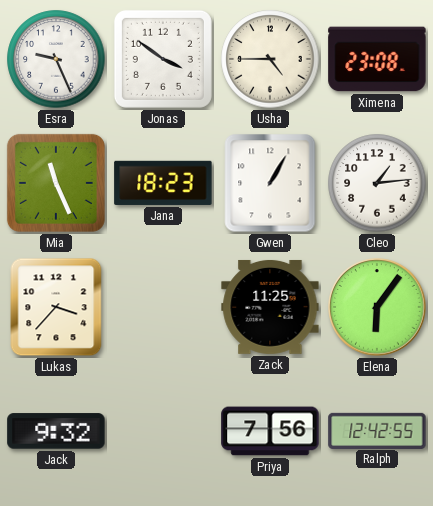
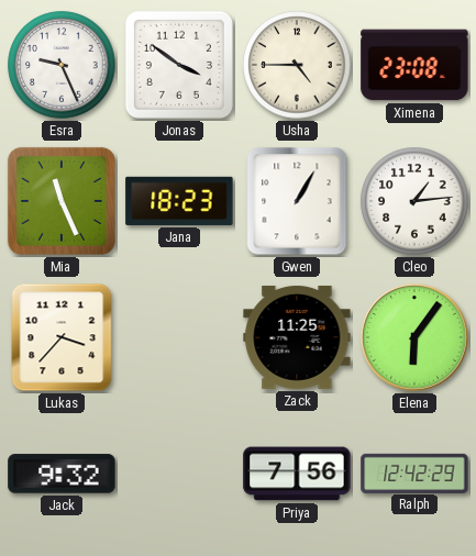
Ralph: 12:42:55 -> 12:42:29
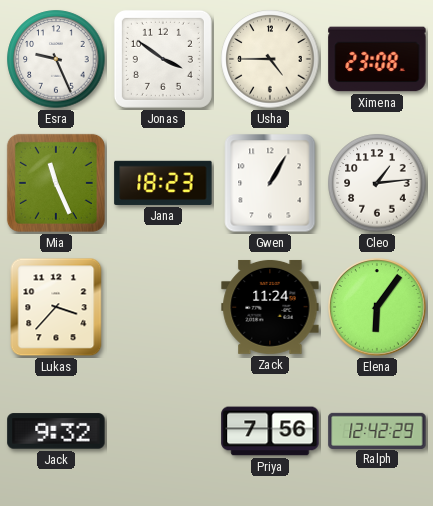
Zack: 11:25 -> 11:24
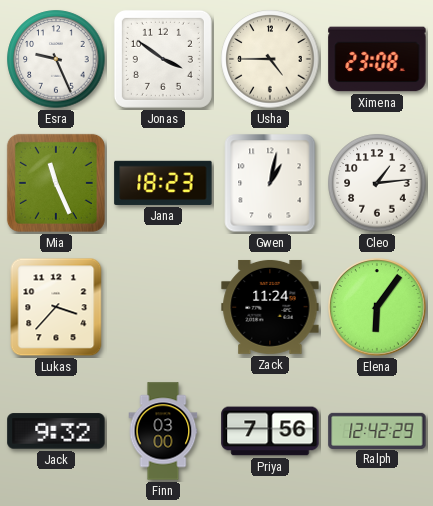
Gwen: 1:05 -> 1:02
Finn: none -> 03:00
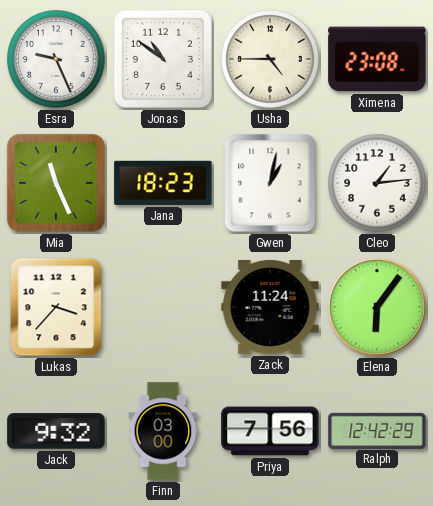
Jonas: 3:51 -> 10:51
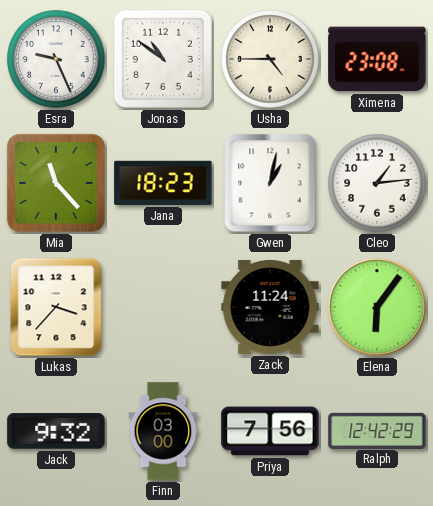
Mia: 11:26 -> 11:23
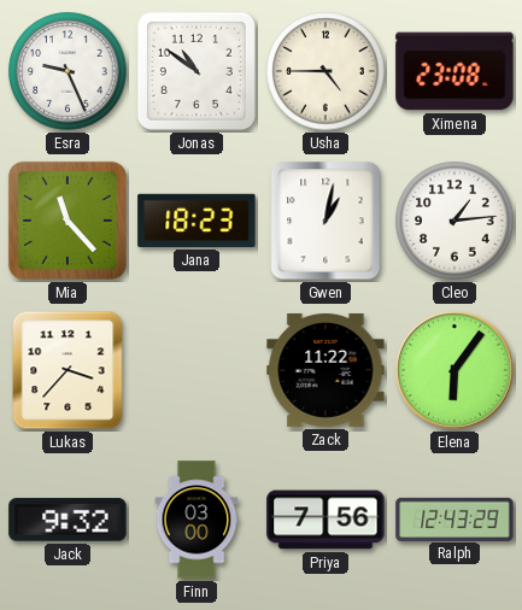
Zack: 11:24 -> 11:22
Ralph: 12:42 -> 12:43
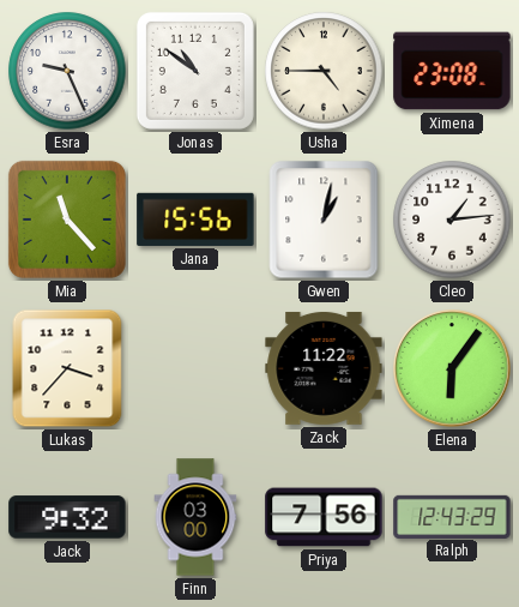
Jana: 18:23 -> 15:56
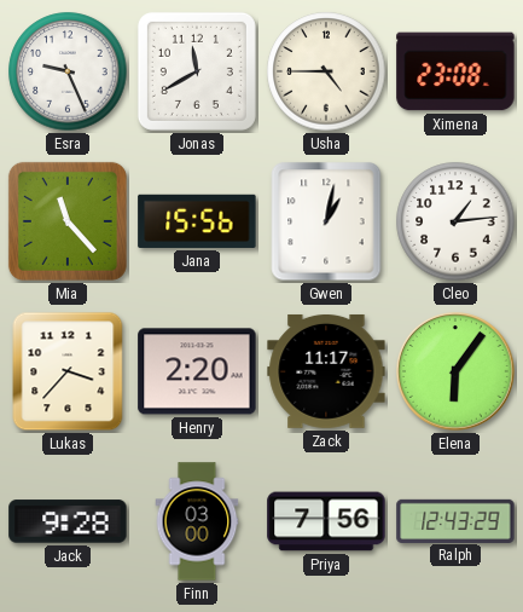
Jonas: 10:51 -> 11:40
Henry: none -> 2:20
Zack: 11:22 -> 11:17
Jack: 9:32 -> 9:28
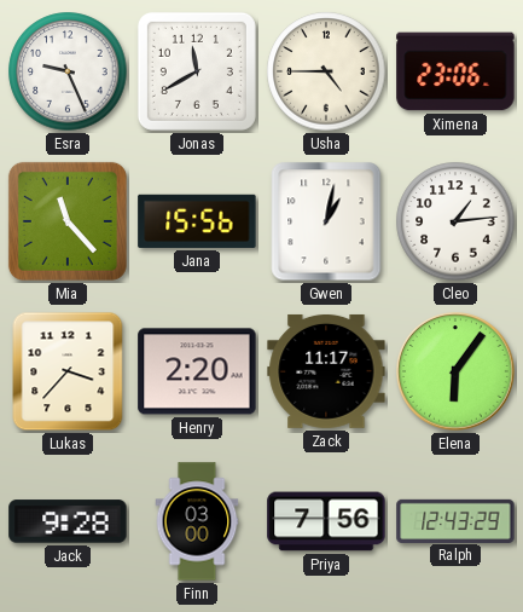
Ximena: 23:08 -> 23:06
